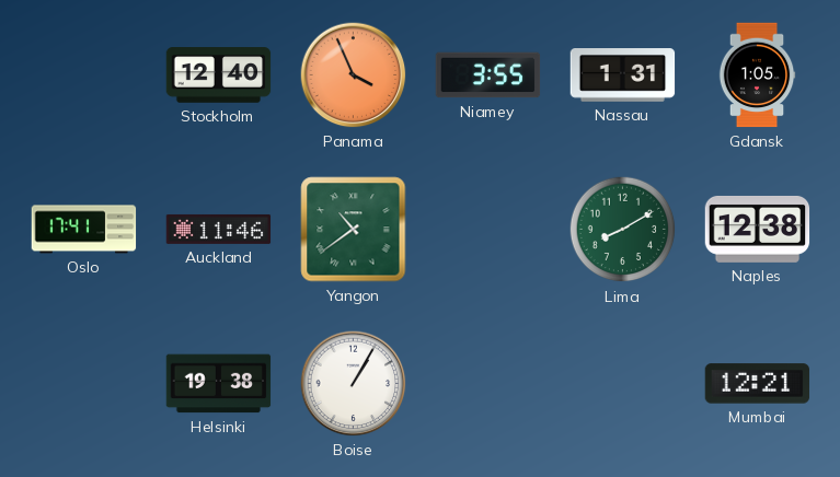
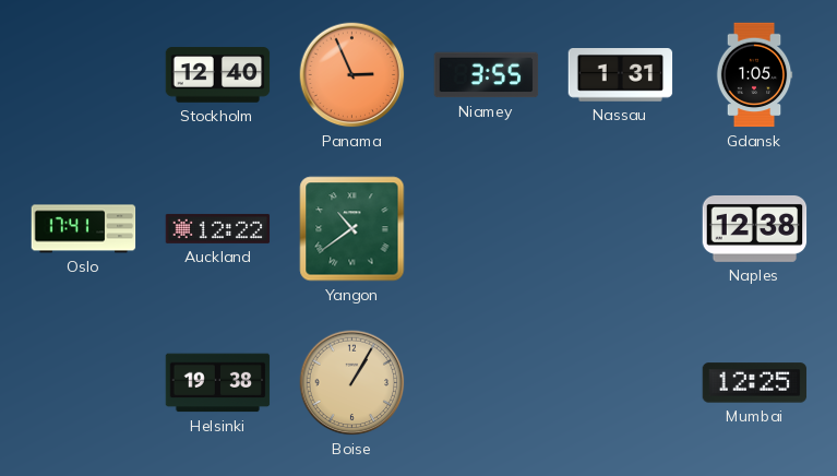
Panama: 3:56 -> 2:56
Auckland: 11:46 -> 12:22
Lima: 8:10 -> none
Boise dial: white -> champagne
Mumbai: 12:21 -> 12:25
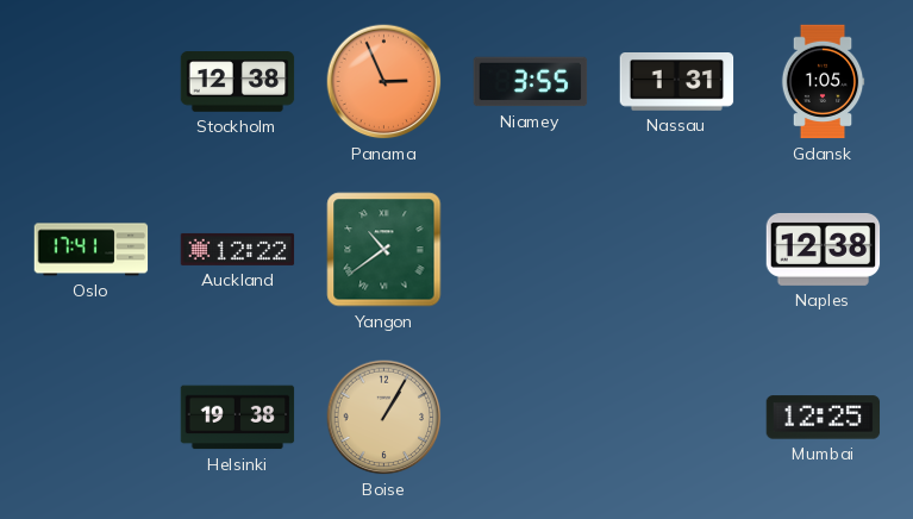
Stockholm: 12:40 -> 12:38
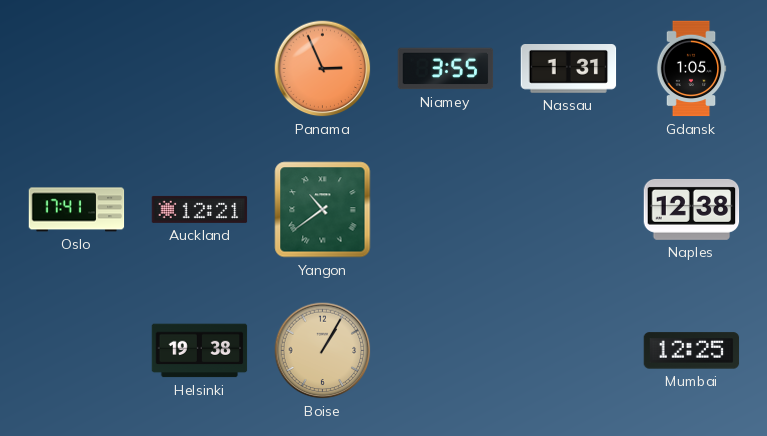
Stockholm: 12:38 -> none
Auckland: 12:22 -> 12:21
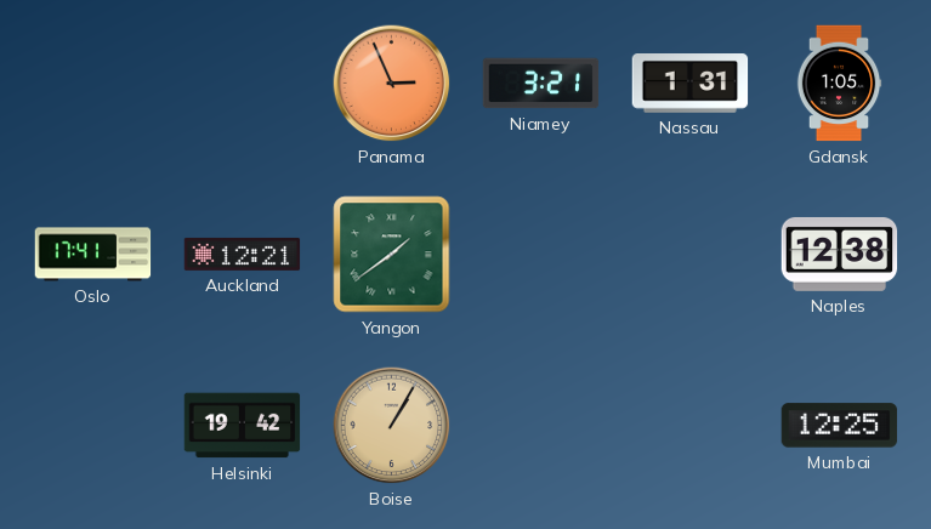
Niamey: 3:55 -> 3:21
Yangon: 10:39 -> 1:39
Helsinki: 19:38 -> 19:42
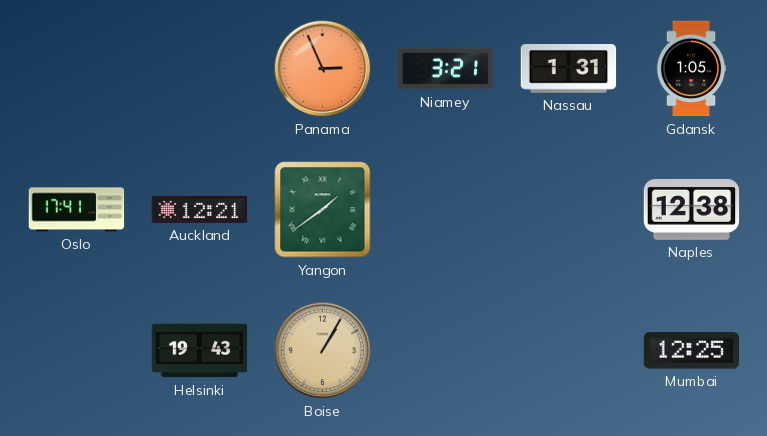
Helsinki: 19:42 -> 19:43
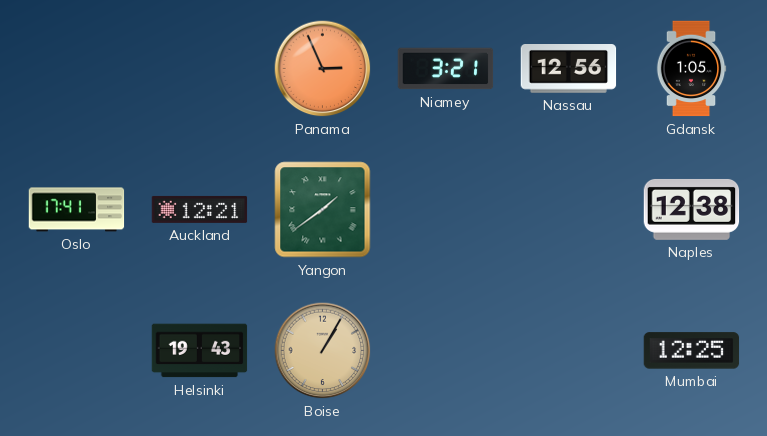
Nassau: 1:31 -> 12:56
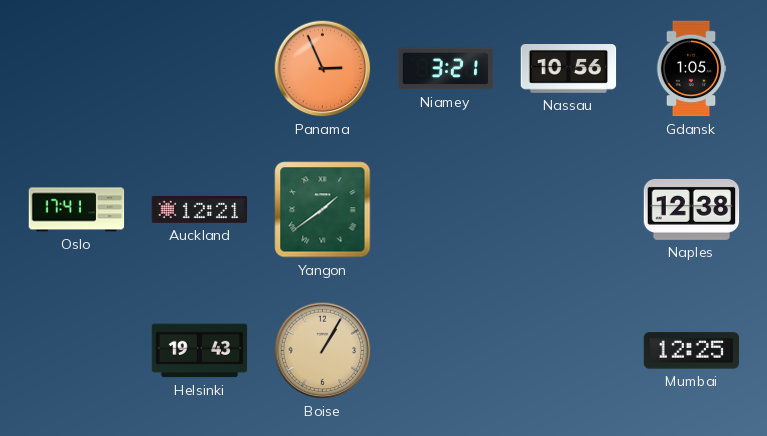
Nassau: 12:56 -> 10:56
